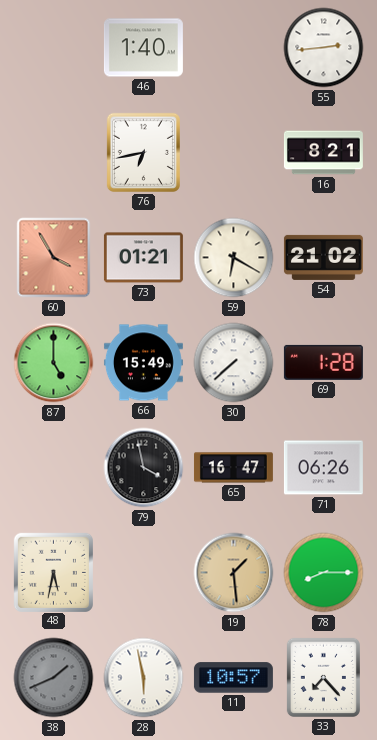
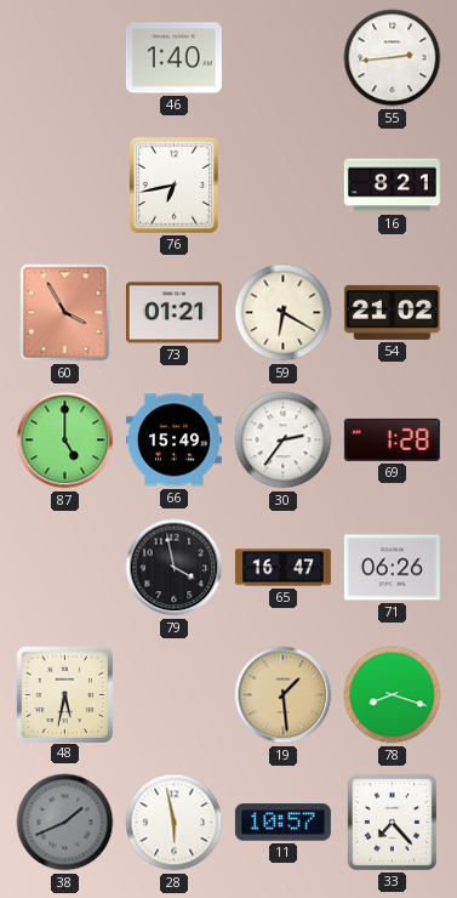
30: 7:38 -> 2:36
78: 8:15 -> 8:18
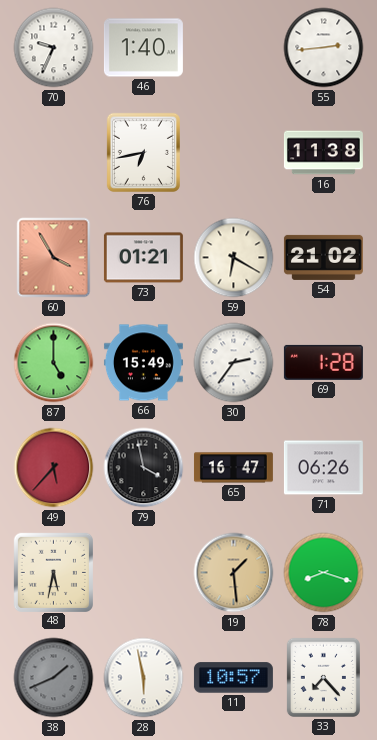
70: none -> 9:34
16: 8:21 -> 11:38
49: none -> 5:37
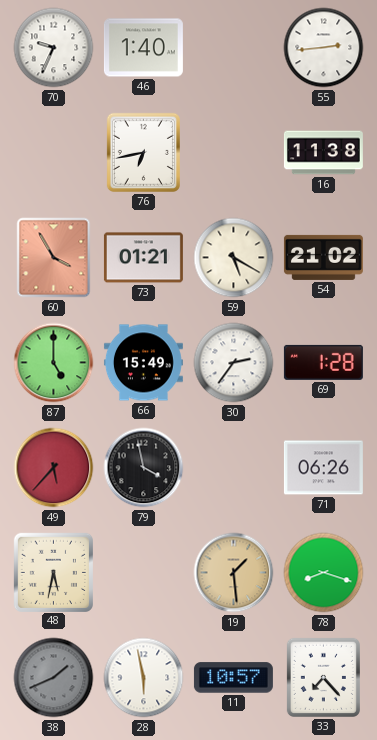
59: 6:20 -> 5:20
65: 16:47 -> none
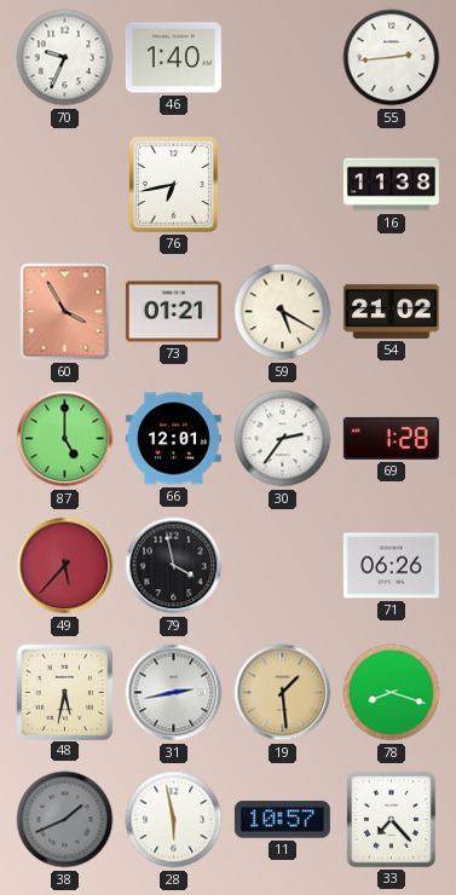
66: 15:49 -> 12:01
31: none -> 2:43
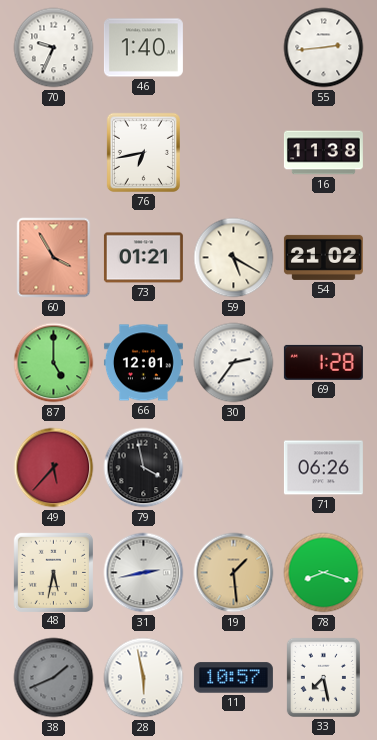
33: 7:23 -> 7:28
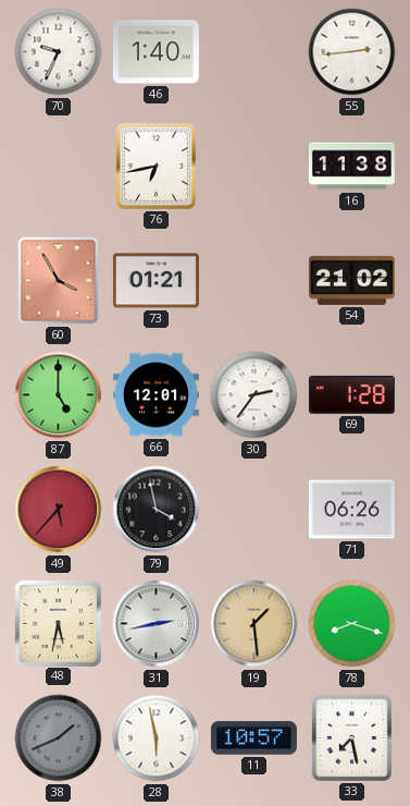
59: 5:20 -> none
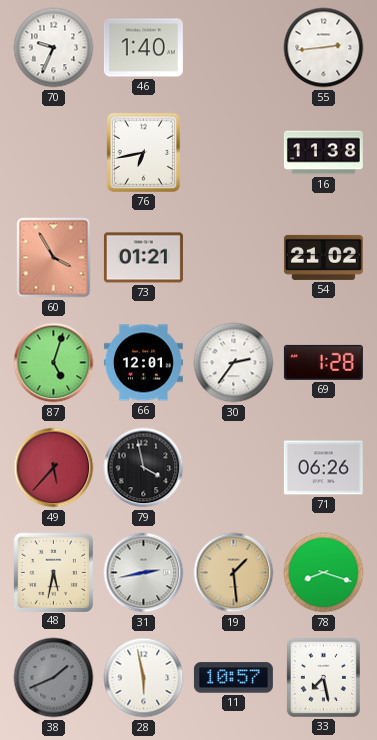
87: 5:00 -> 5:03
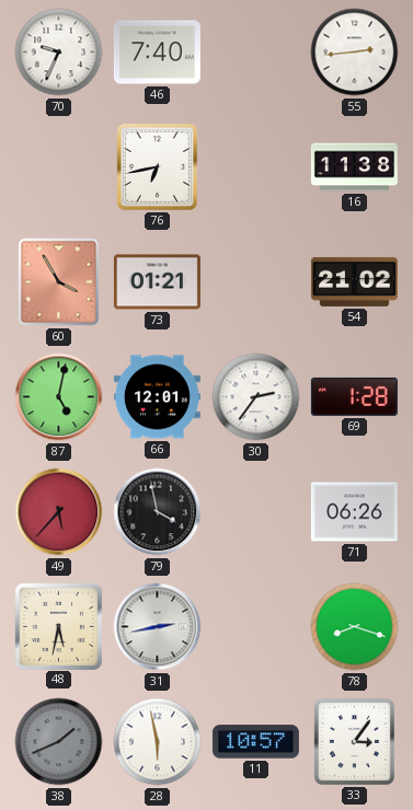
46: 1:40 -> 7:40
87: 5:03 -> 5:02
19: 1:29 -> none
33: 7:28 -> 3:06
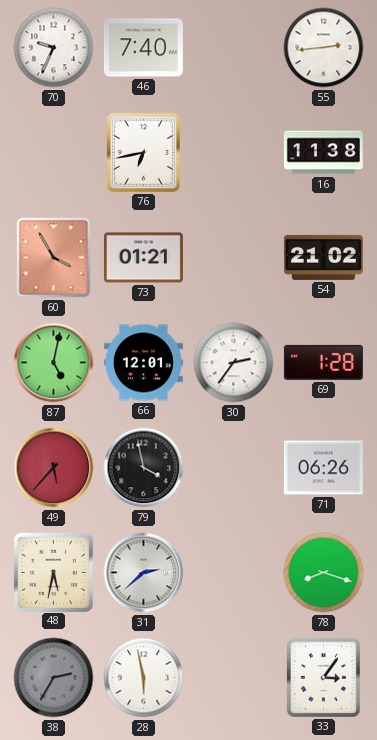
31: 2:43 -> 2:38
38: 1:41 -> 2:35
11: 10:57 -> none
